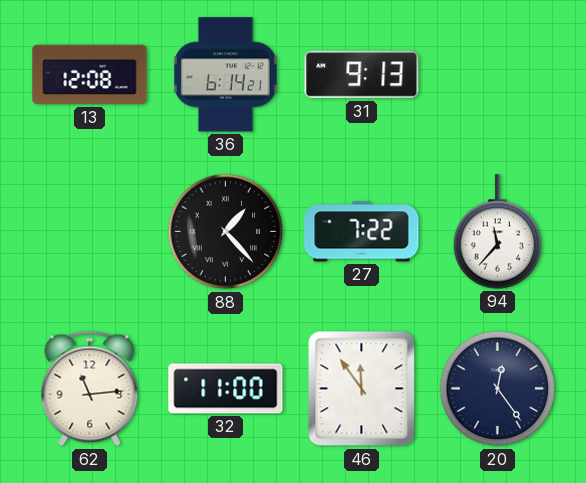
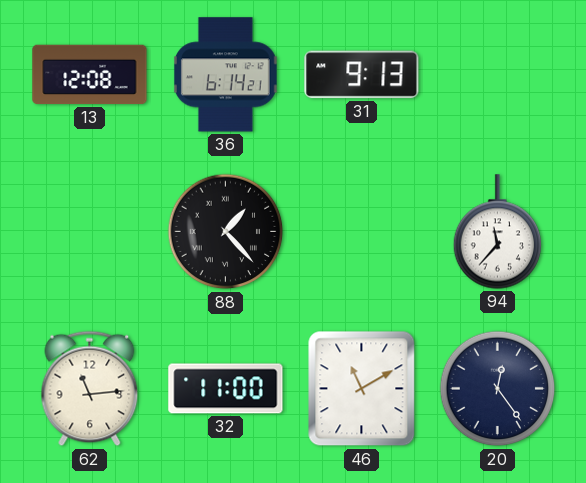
27: 7:22 -> none
46: 11:54 -> 11:10
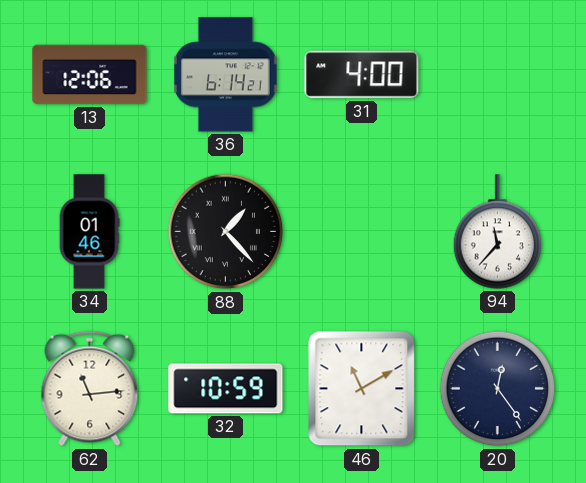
13: 12:08 -> 12:06
31: 9:13 -> 4:00
34: none -> 01:46
32: 11:00 -> 10:59
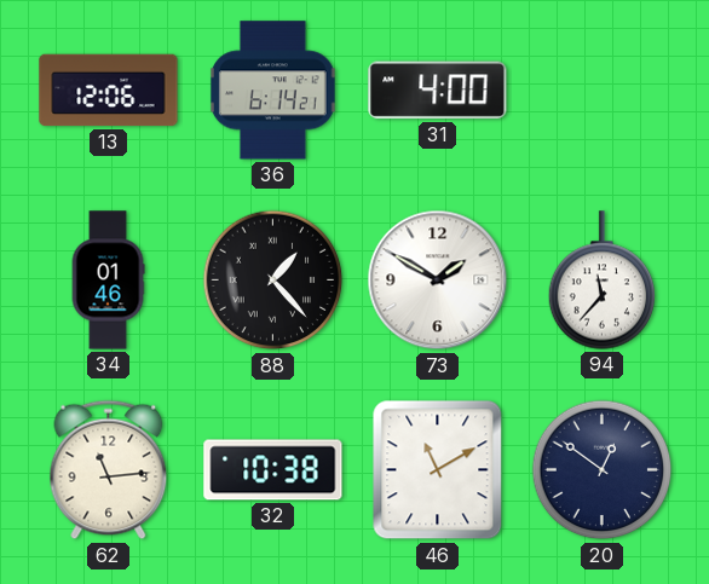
73: none -> 1:50
32: 10:59 -> 10:38
20: 12:24 -> 12:51
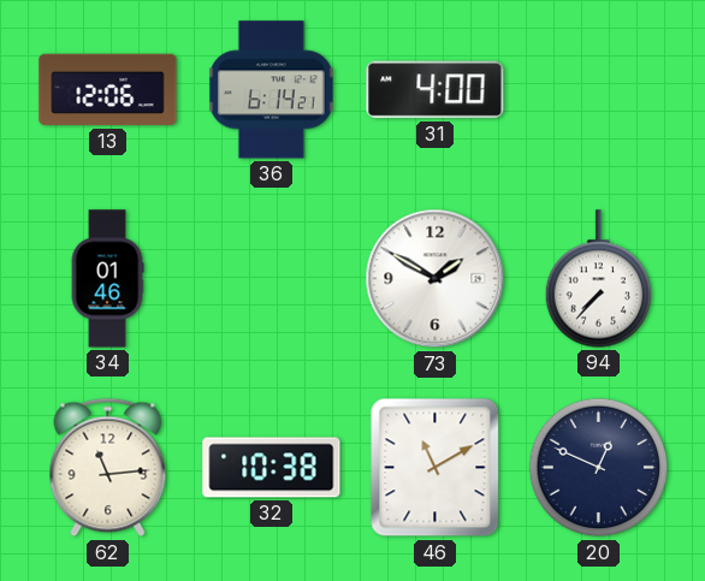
88: 1:23 -> none
94: 11:37 -> 7:37
20: 12:51 -> 12:49
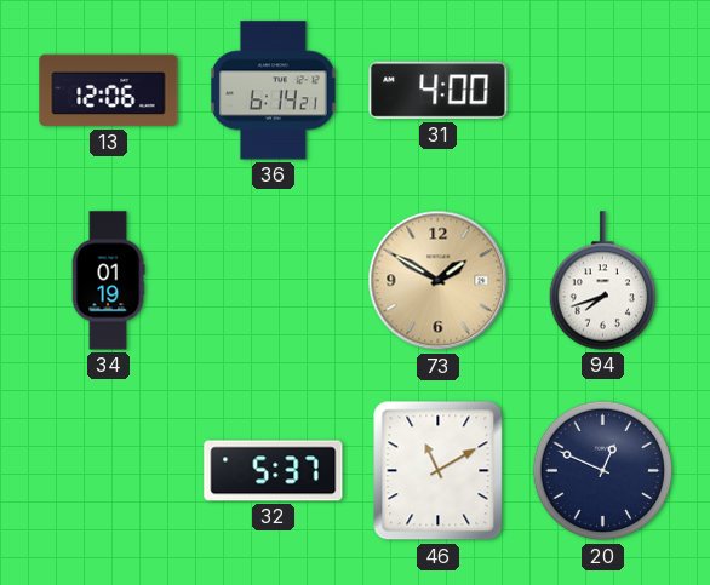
34: 01:46 -> 01:19
73 dial: white -> champagne
94: 7:37 -> 7:42
62: 11:14 -> none
32: 10:38 -> 5:37
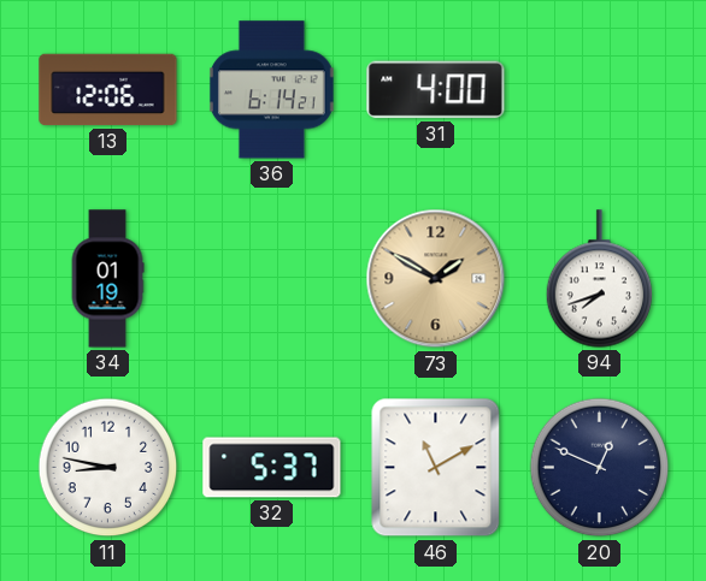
11: none -> 8:47
